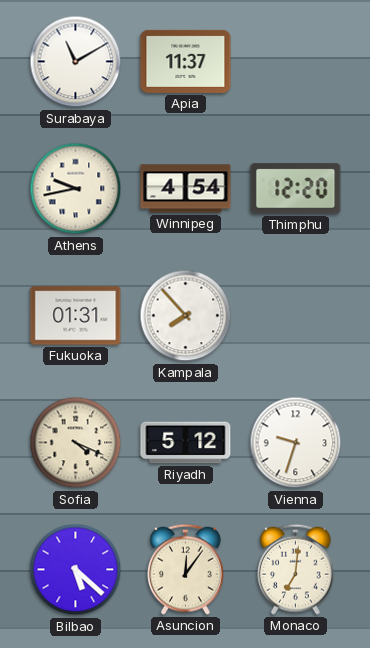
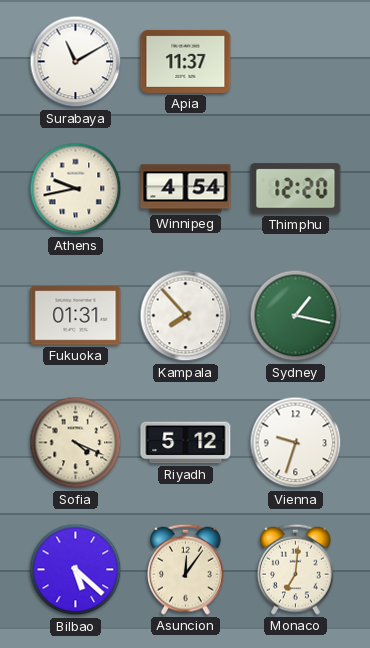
Sydney: none -> 1:17
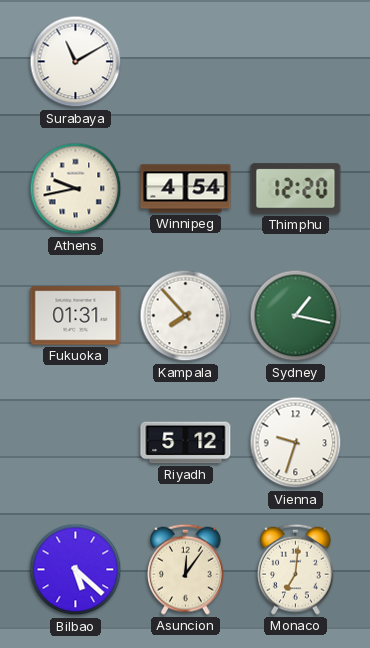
Apia: 11:37 -> none
Sofia: 4:19 -> none
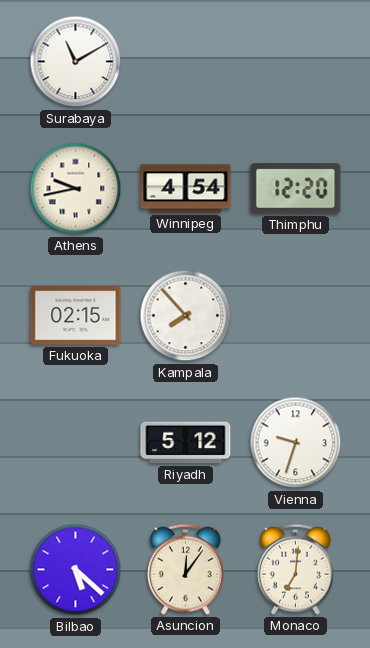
Fukuoka: 01:31 -> 02:15
Sydney: 1:17 -> none
